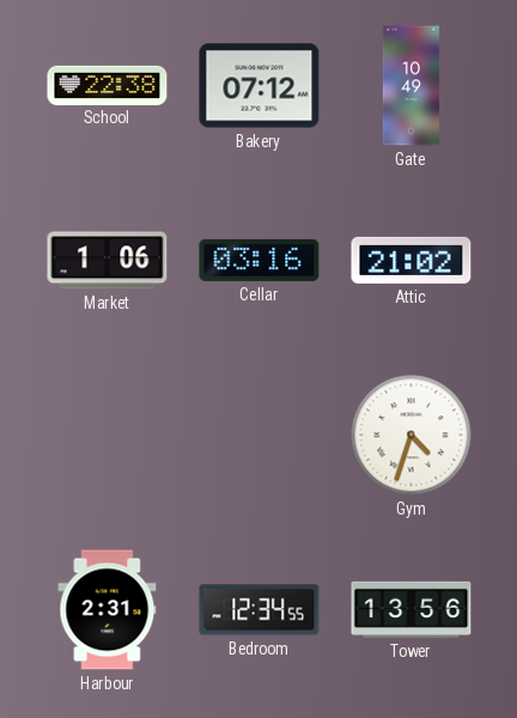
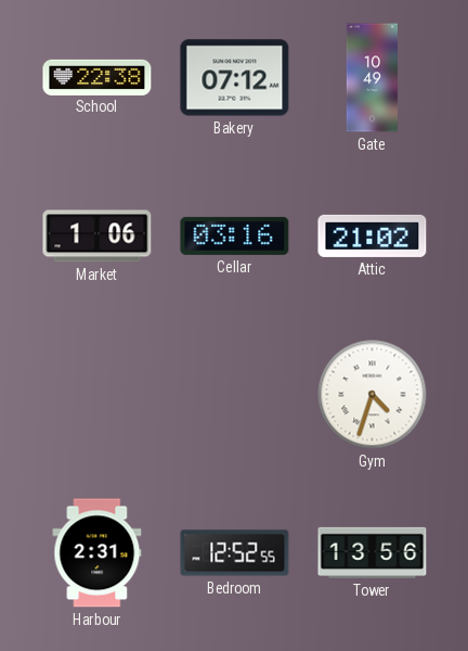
Bedroom: 12:34 -> 12:52
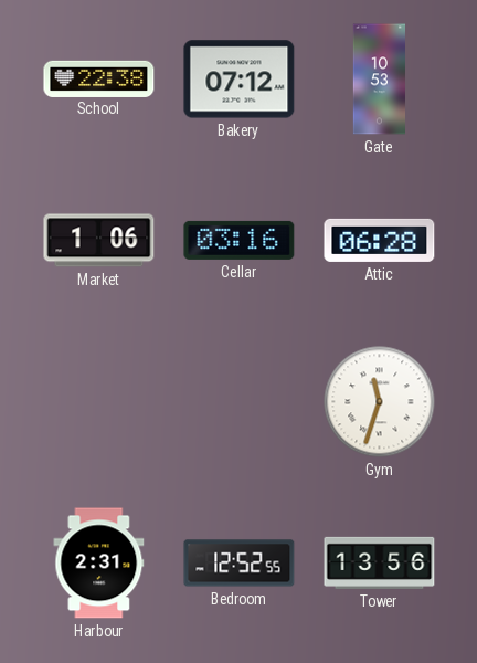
Gate: 10:49 -> 10:53
Attic: 21:02 -> 06:28
Gym: 4:33 -> 11:33
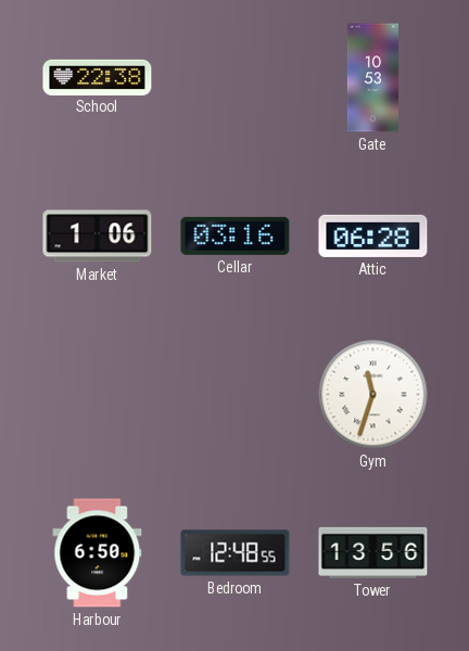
Bakery: 07:12 -> none
Harbour: 2:31 -> 6:50
Bedroom: 12:52 -> 12:48
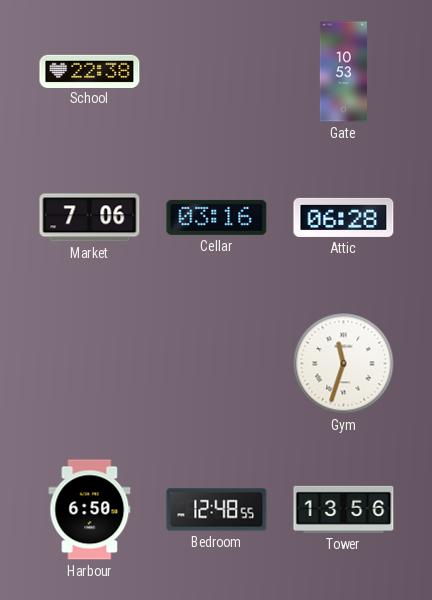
Market: 1:06 -> 7:06
